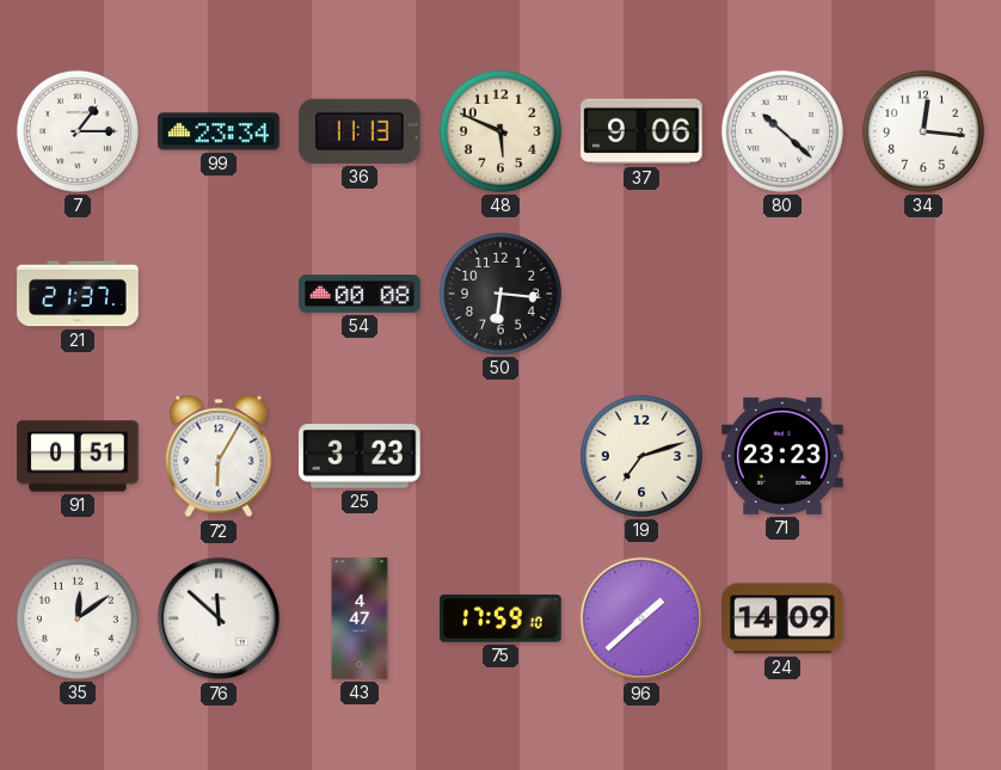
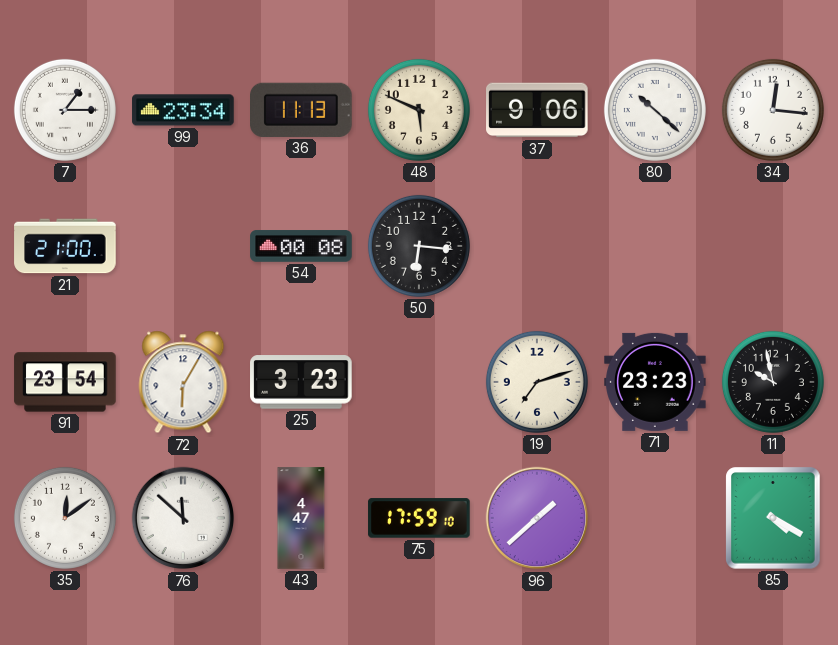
21: 21:37 -> 21:00
91: 0:51 -> 23:54
11: none -> 9:58
24: 14:09 -> none
85: none -> 4:20
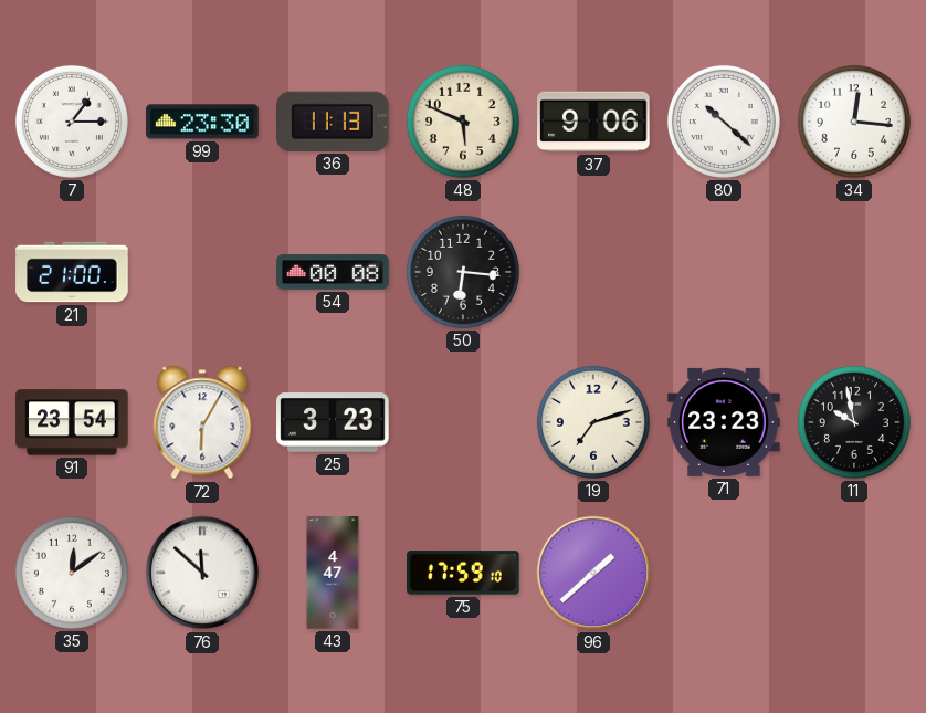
99: 23:34 -> 23:30
85: 4:20 -> none
